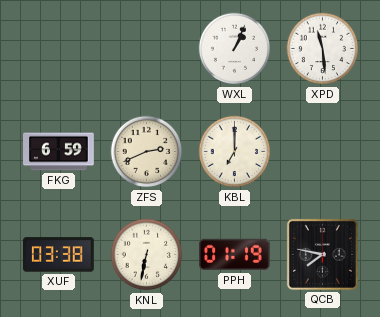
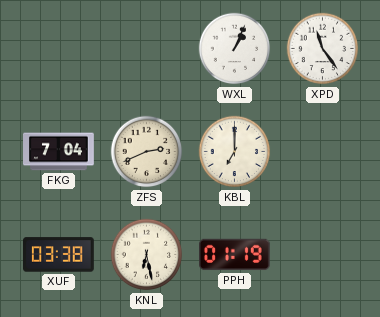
XPD: 11:29 -> 11:24
FKG: 6:59 -> 7:04
KNL: 6:32 -> 6:28
QCB: 7:47 -> none
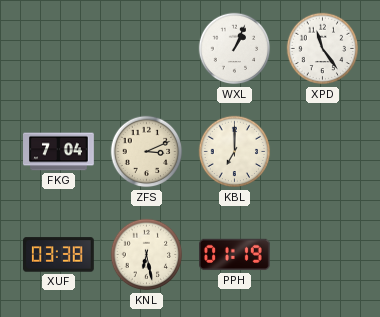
ZFS: 2:41 -> 3:11
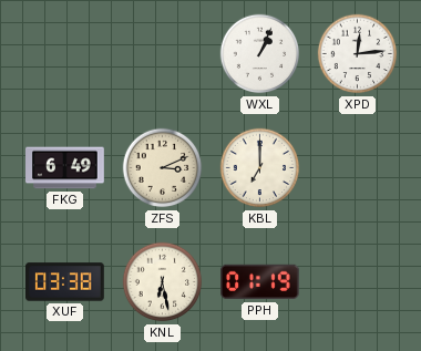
XPD: 11:24 -> 12:14
FKG: 7:04 -> 6:49
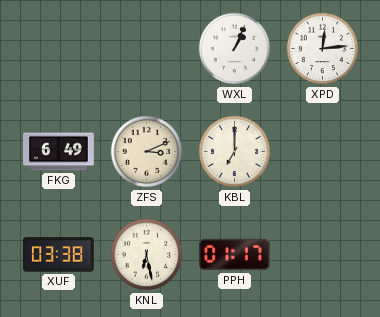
PPH: 01:19 -> 01:17
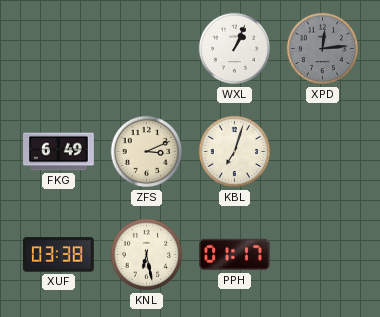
XPD dial: white -> grey
KBL: 7:00 -> 7:03
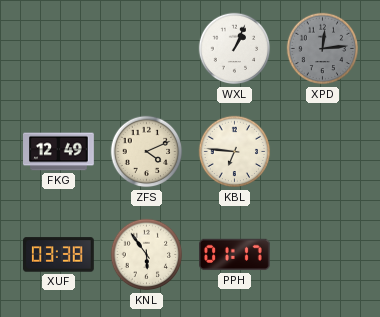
FKG: 6:49 -> 12:49
ZFS: 3:11 -> 4:11
KBL: 7:03 -> 6:46
KNL: 6:28 -> 5:54
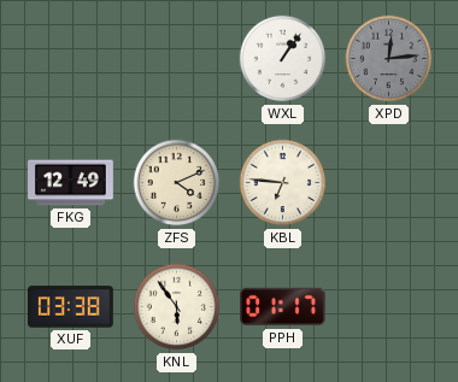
WXL: 1:04 -> 1:06
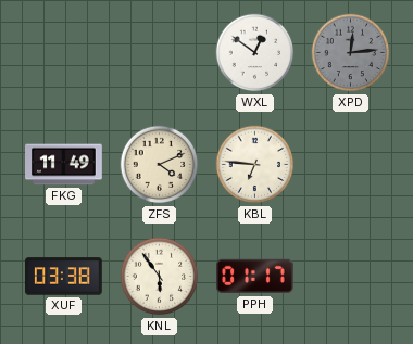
WXL: 1:06 -> 12:51
FKG: 12:49 -> 11:49
